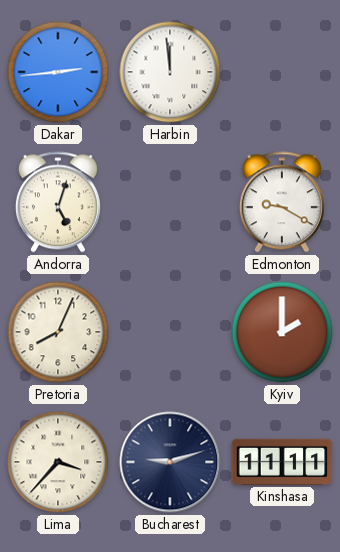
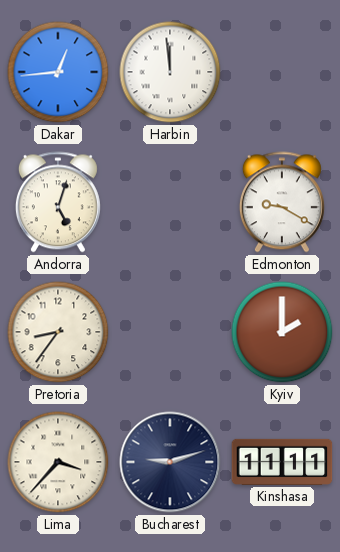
Dakar: 2:44 -> 12:44
Pretoria: 8:04 -> 8:36
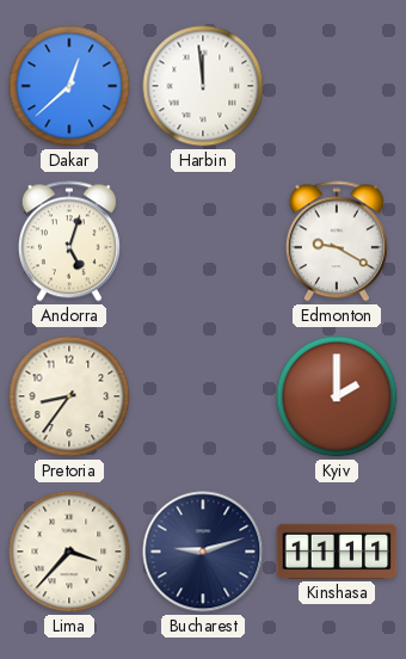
Dakar: 12:44 -> 12:38
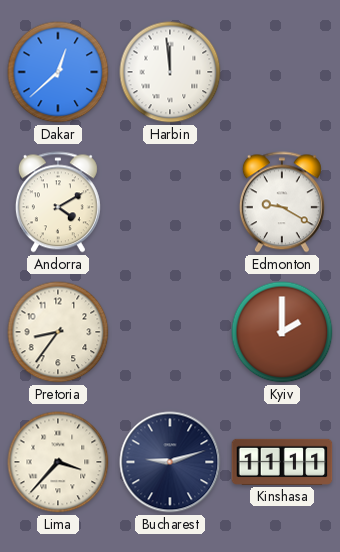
Andorra: 5:03 -> 4:10
